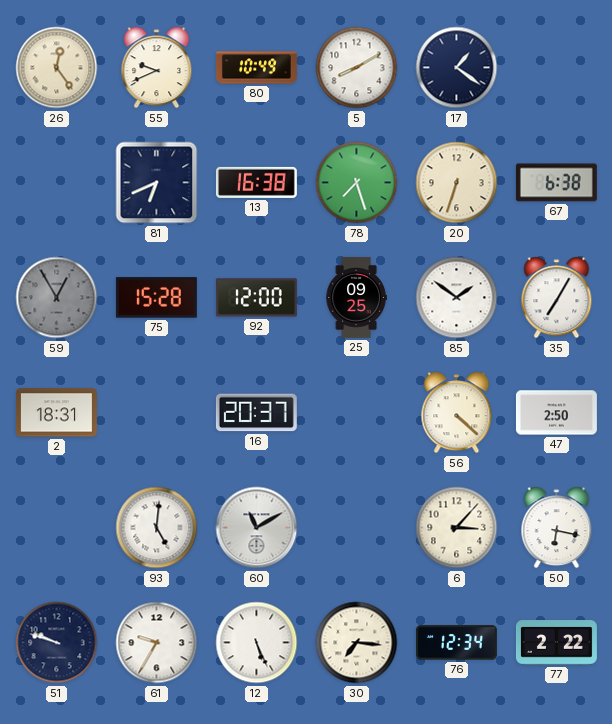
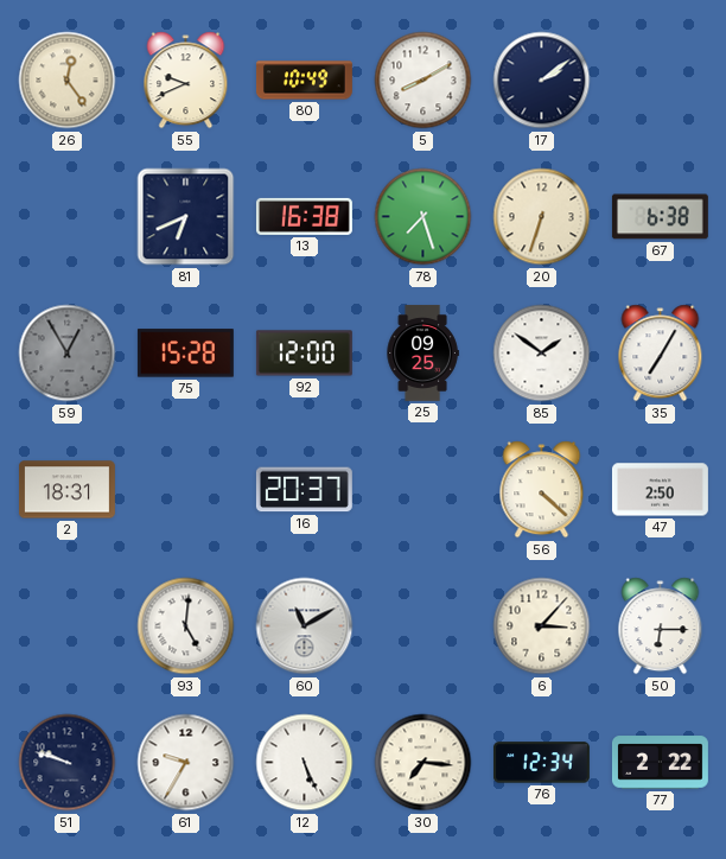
17: 1:21 -> 2:09
50: 6:17 -> 6:15
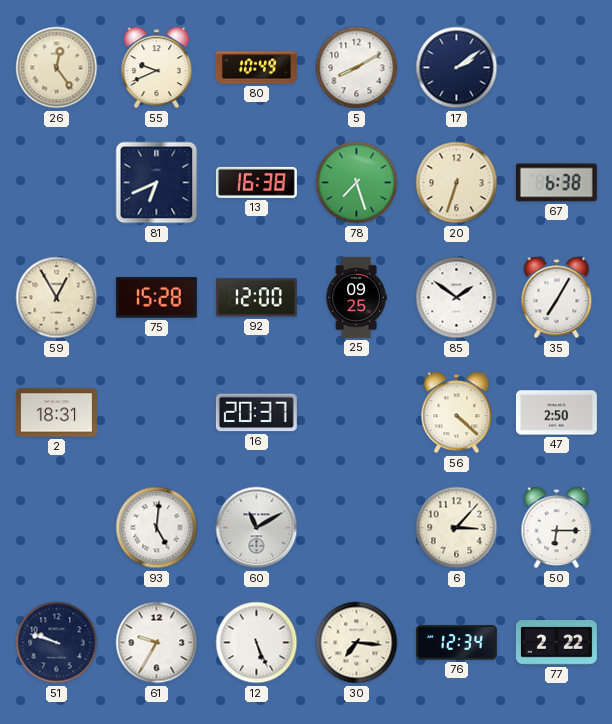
59 dial: grey -> cream
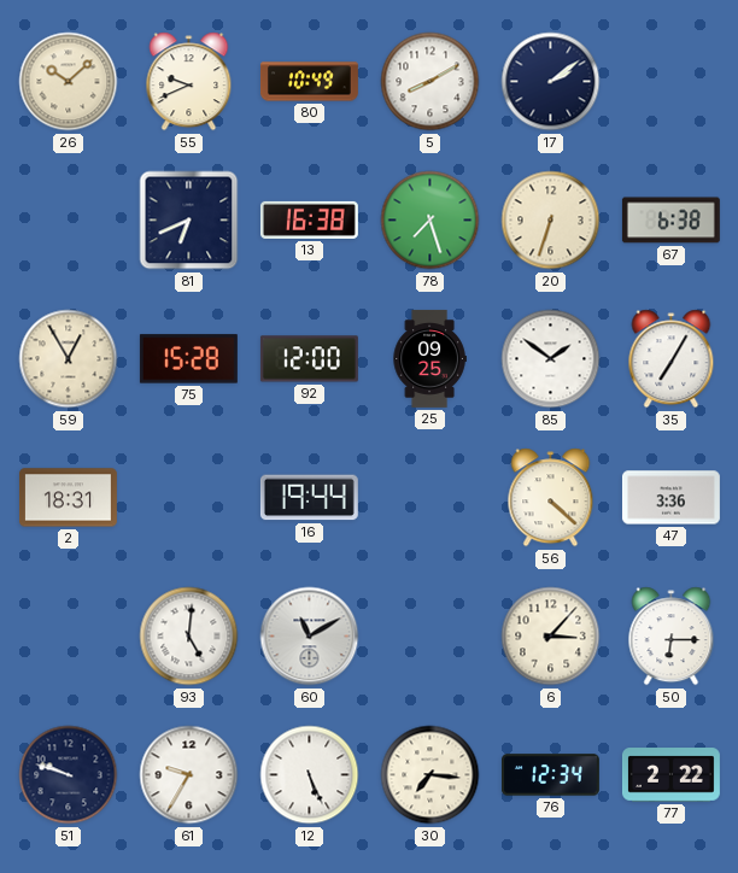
26: 12:24 -> 10:08
16: 20:37 -> 19:44
47: 2:50 -> 3:36
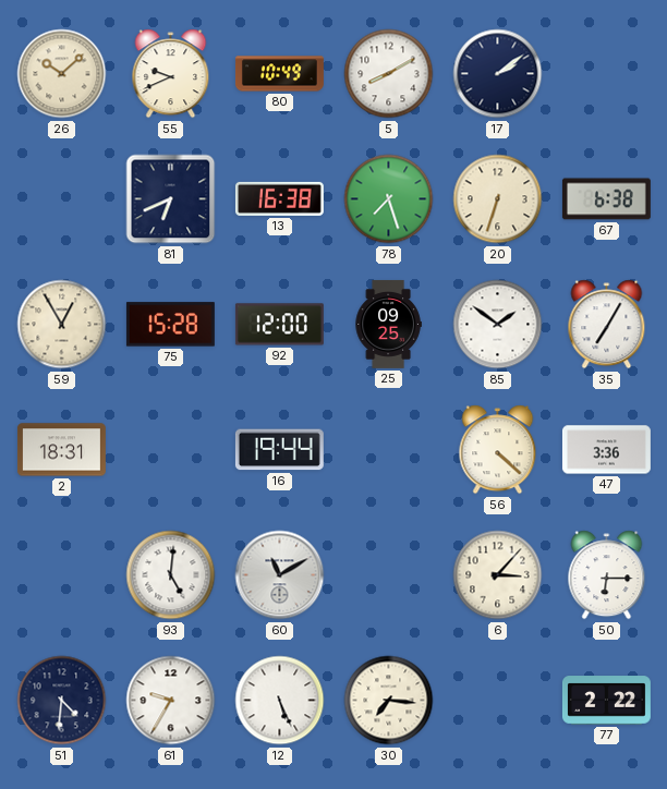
51: 9:48 -> 4:31
76: 12:34 -> none
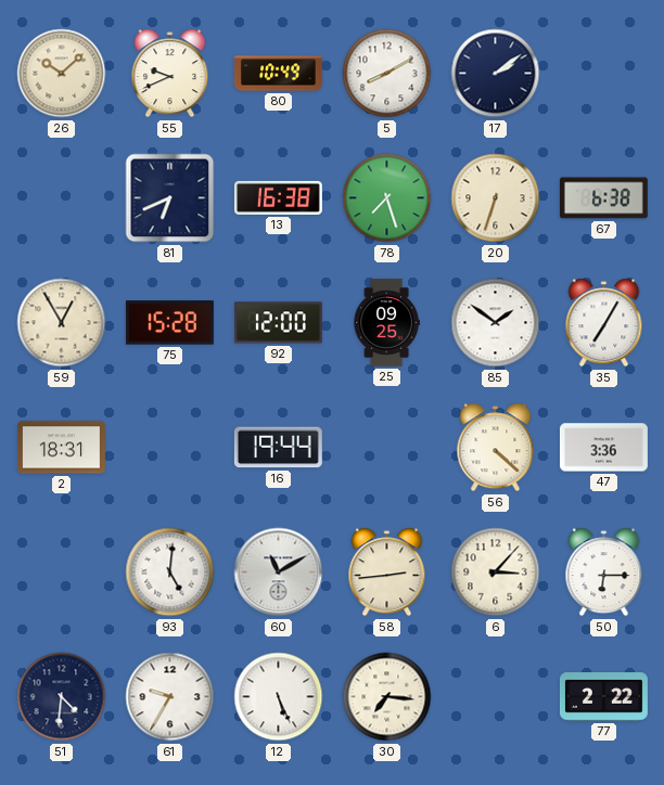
58: none -> 2:44
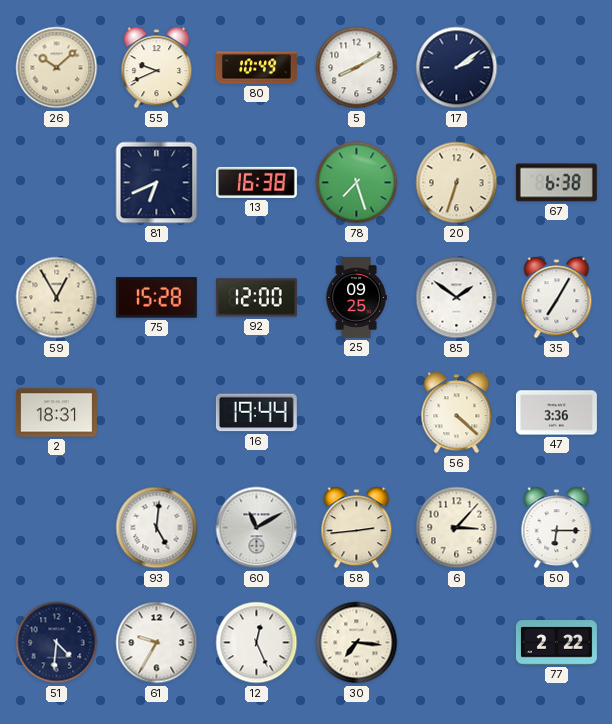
12: 5:26 -> 12:26
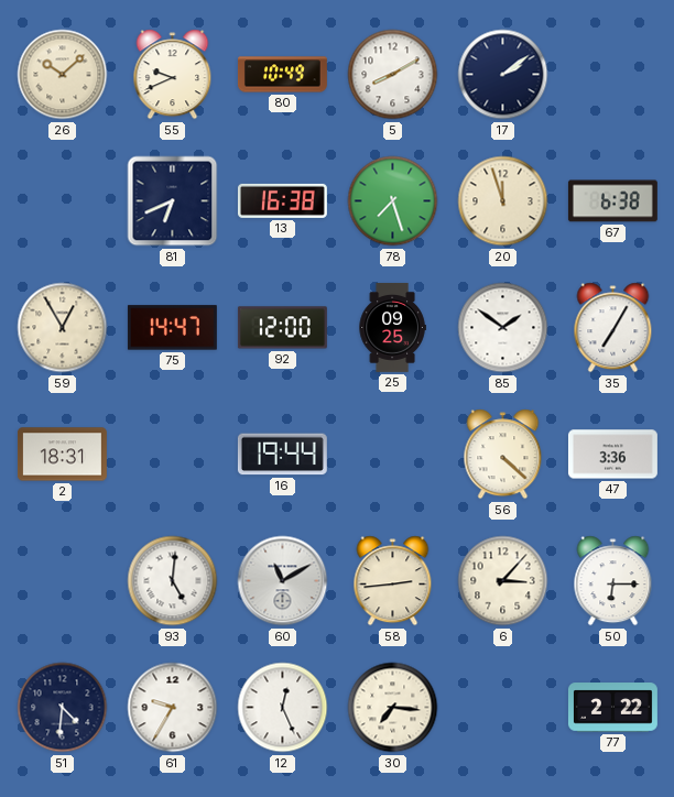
20: 6:33 -> 11:57
75: 15:28 -> 14:47
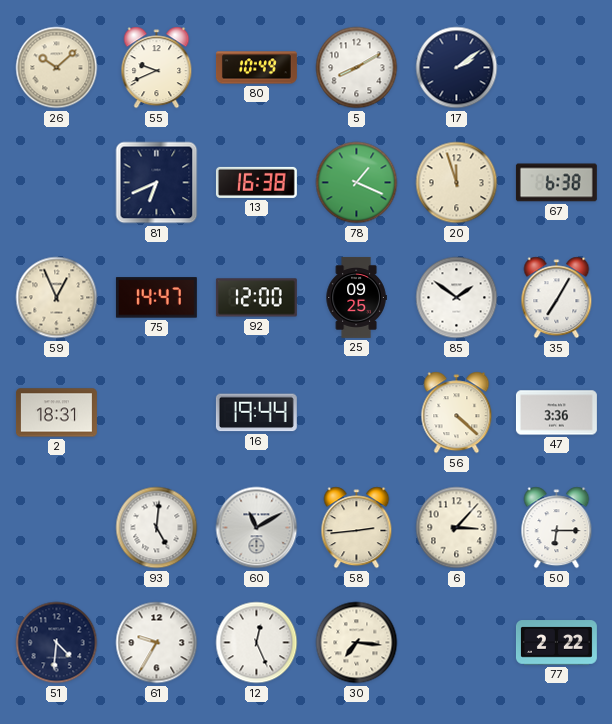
78: 7:27 -> 1:19
59: 12:55 -> 12:56
